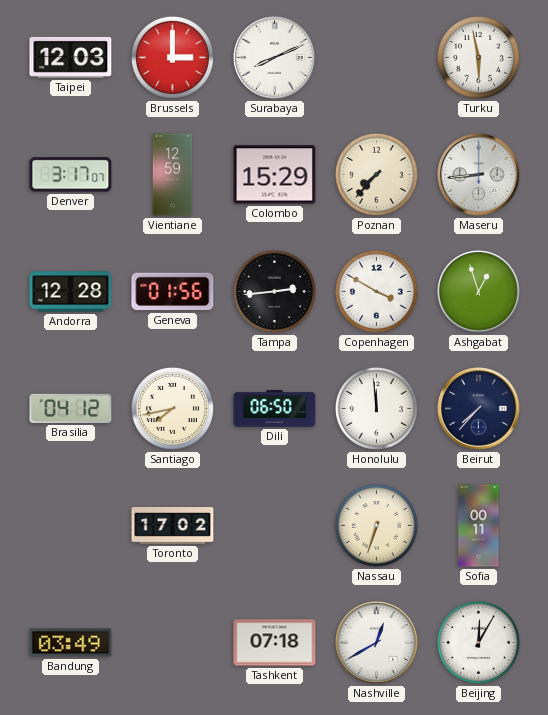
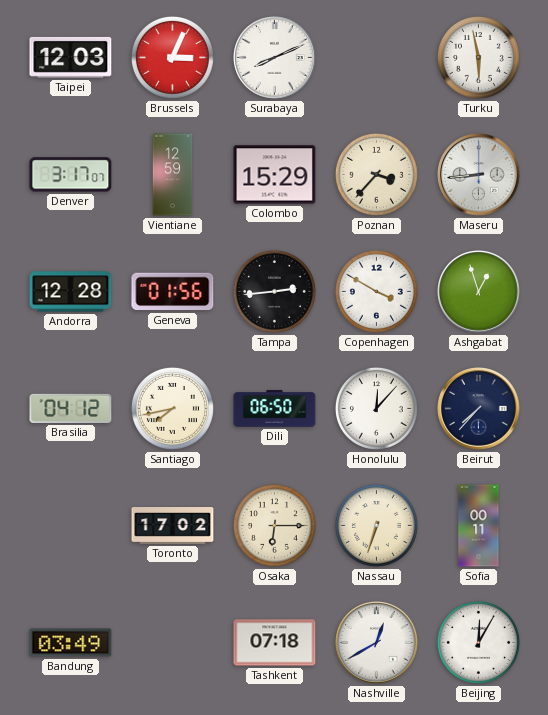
Brussels: 3:00 -> 3:04
Poznan: 7:37 -> 3:37
Honolulu: 11:59 -> 12:07
Osaka: none -> 6:15
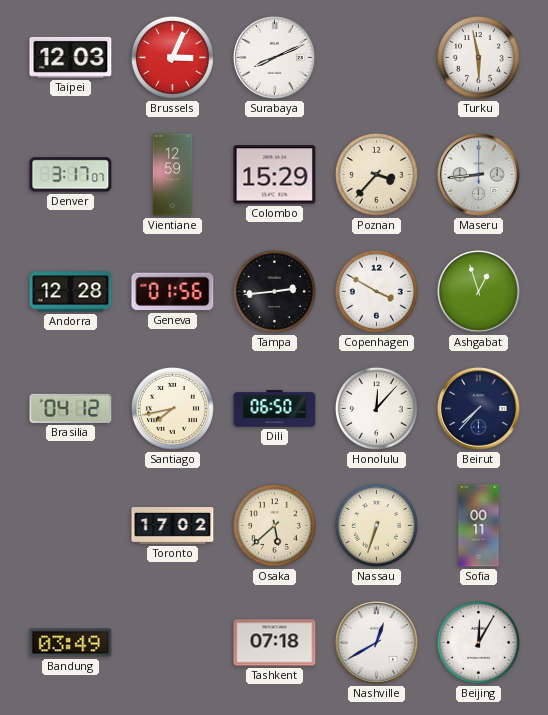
Osaka: 6:15 -> 5:38
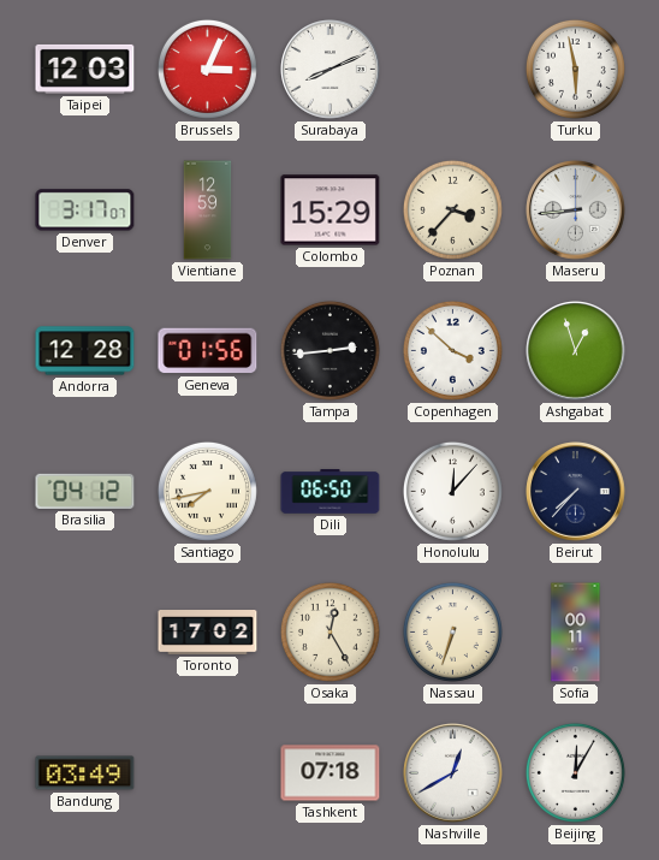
Copenhagen: 3:50 -> 3:52
Osaka: 5:38 -> 12:25
